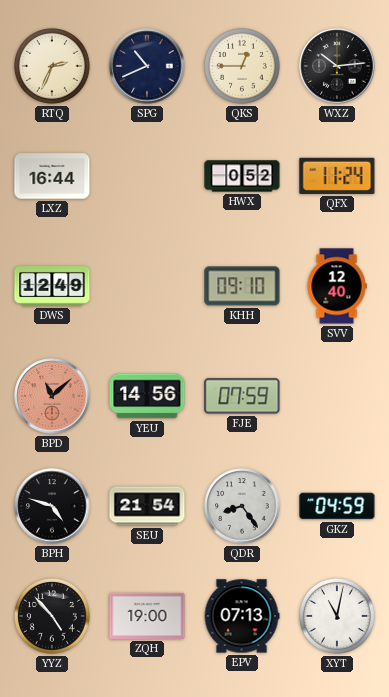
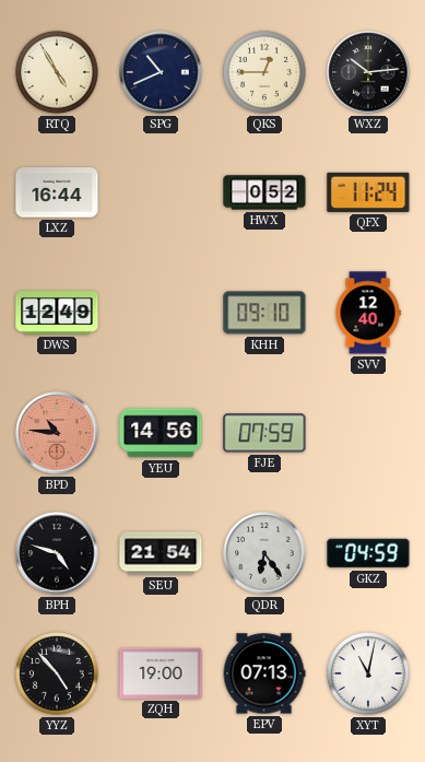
RTQ: 2:34 -> 4:55
BPD: 11:08 -> 10:46
QDR: 8:24 -> 6:24
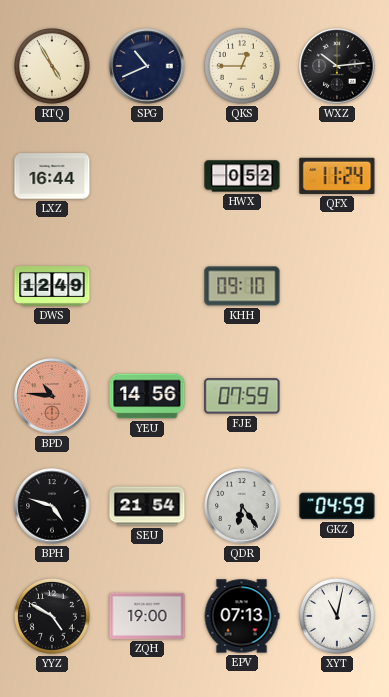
SVV: 12:40 -> none
YYZ: 4:53 -> 4:50
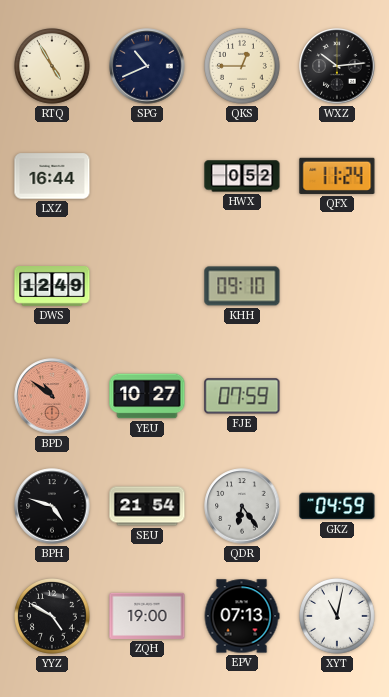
BPD: 10:46 -> 10:51
YEU: 14:56 -> 10:27
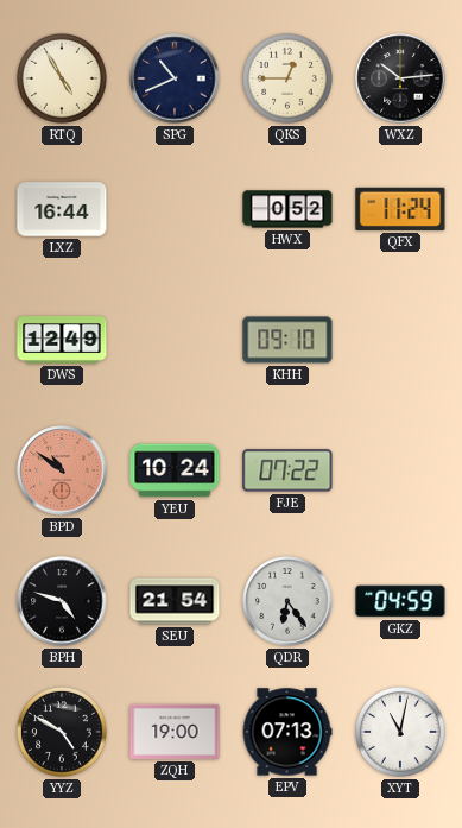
YEU: 10:27 -> 10:24
FJE: 07:59 -> 07:22
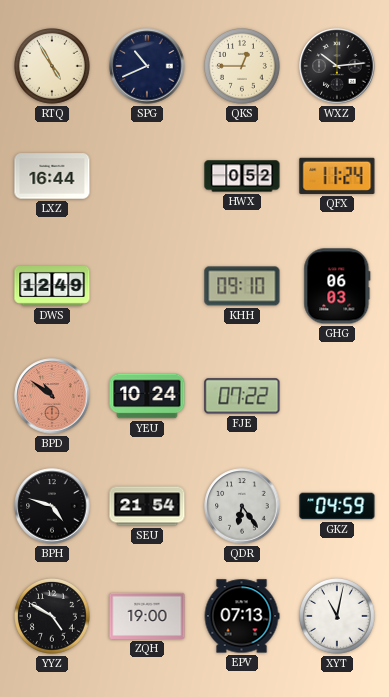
GHG: none -> 06:03
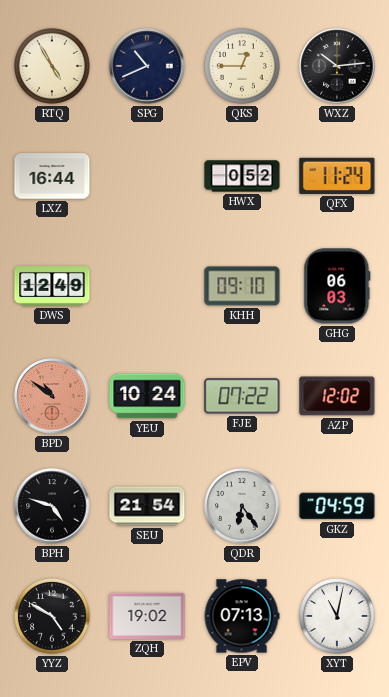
AZP: none -> 12:02
ZQH: 19:00 -> 19:02
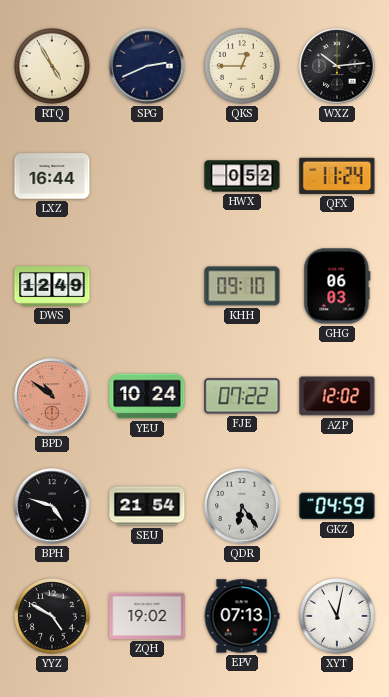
SPG: 10:41 -> 2:41
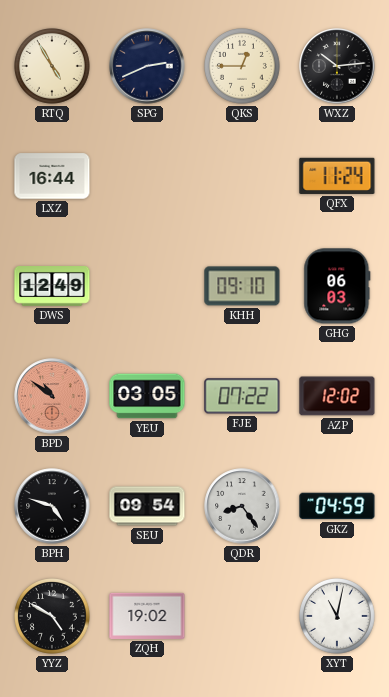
HWX: 0:52 -> none
YEU: 10:24 -> 03:05
SEU: 21:54 -> 09:54
QDR: 6:24 -> 8:24
EPV: 07:13 -> none
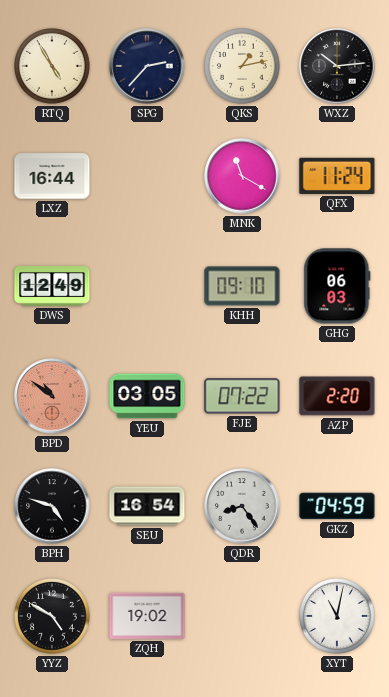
SPG: 2:41 -> 2:37
QKS: 12:45 -> 1:13
MNK: none -> 11:20
AZP: 12:02 -> 2:20
SEU: 09:54 -> 16:54
